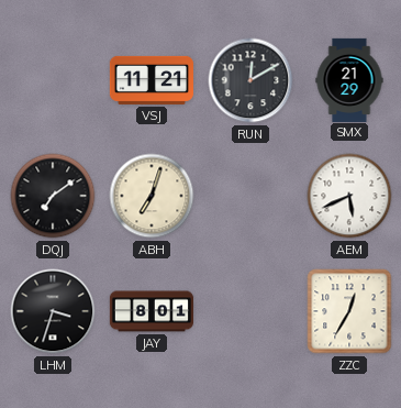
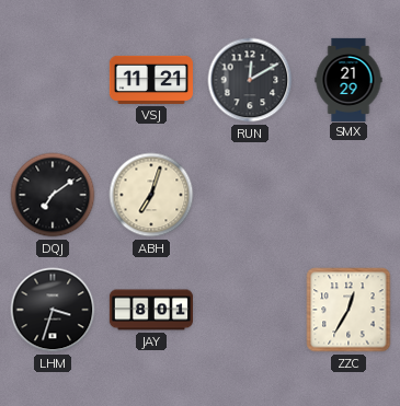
AEM: 5:41 -> none
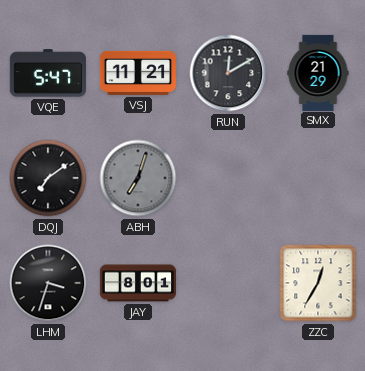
VQE: none -> 5:47
ABH dial: cream -> grey
